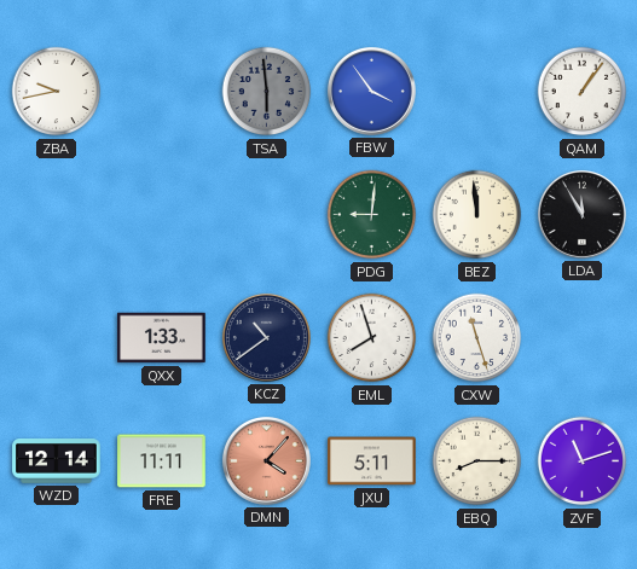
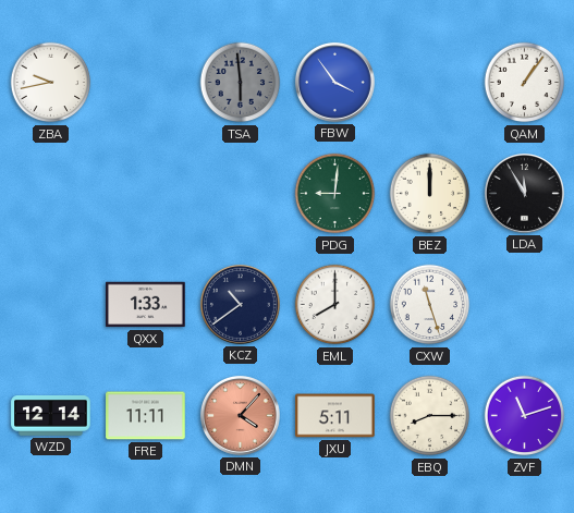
BEZ: 11:59 -> 12:00
EML: 7:57 -> 8:00
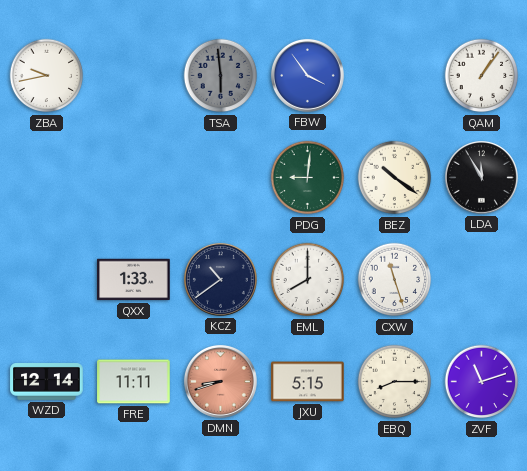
BEZ: 12:00 -> 10:21
DMN: 4:07 -> 8:42
JXU: 5:11 -> 5:15
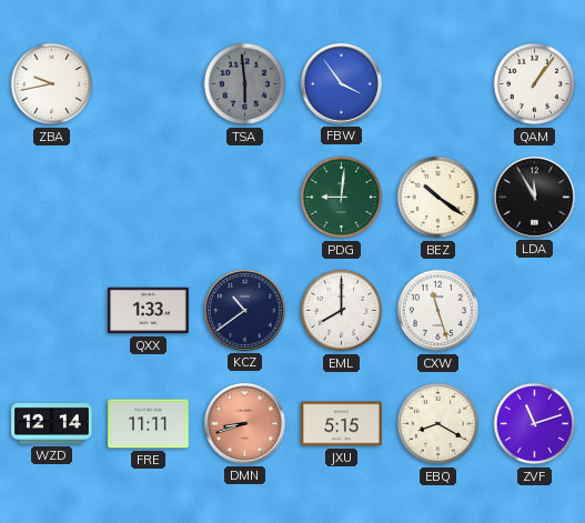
EBQ: 8:15 -> 8:20
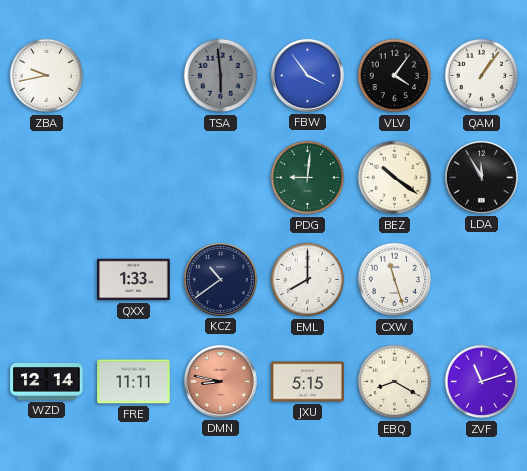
VLV: none -> 4:06
DMN: 8:42 -> 8:47
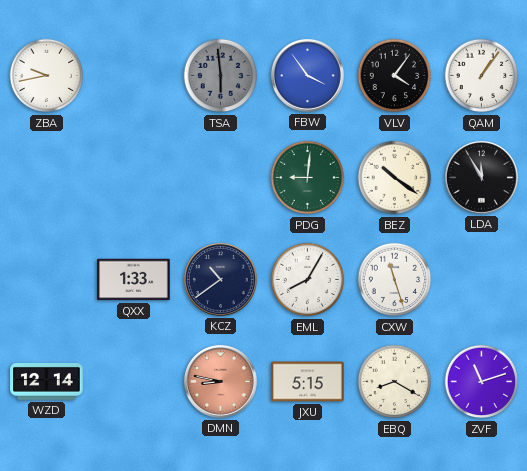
EML: 8:00 -> 8:05
FRE: 11:11 -> none
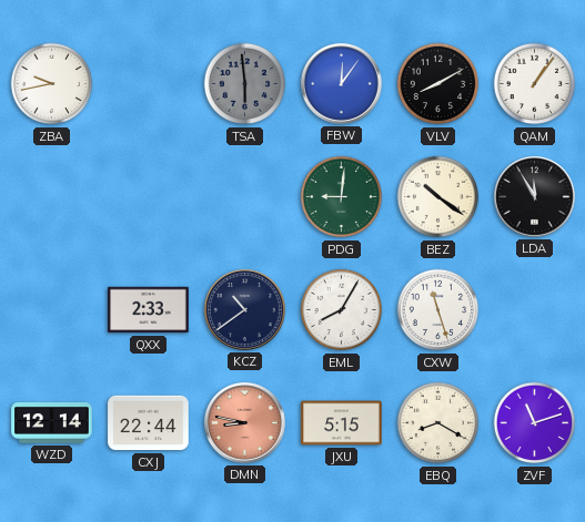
FBW: 3:54 -> 12:06
VLV: 4:06 -> 8:10
QXX: 1:33 -> 2:33
CXJ: none -> 22:44
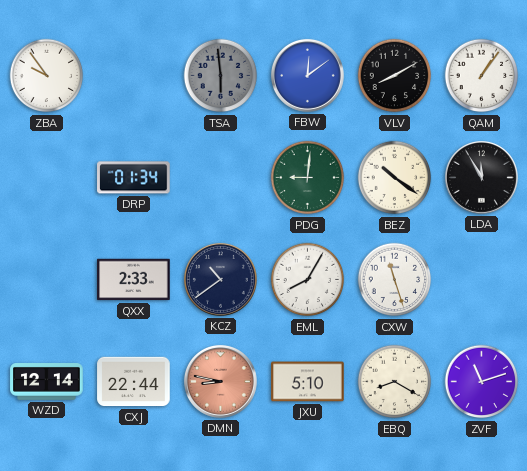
ZBA: 9:43 -> 9:54
FBW: 12:06 -> 12:09
DRP: none -> 01:34
JXU: 5:15 -> 5:10
